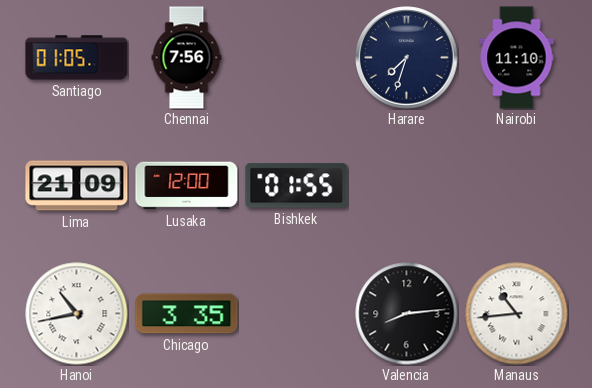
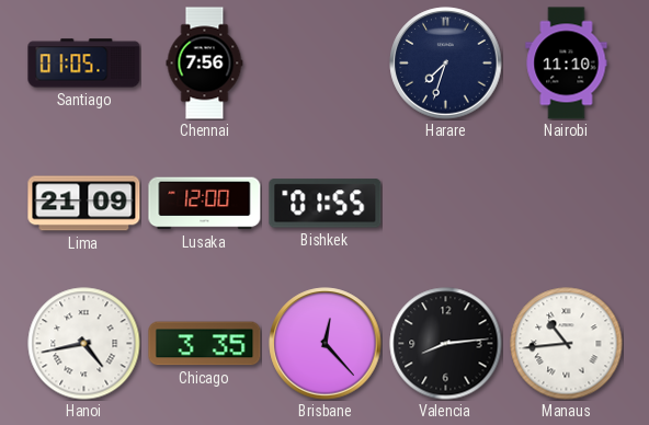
Hanoi: 10:43 -> 4:43
Brisbane: none -> 12:23
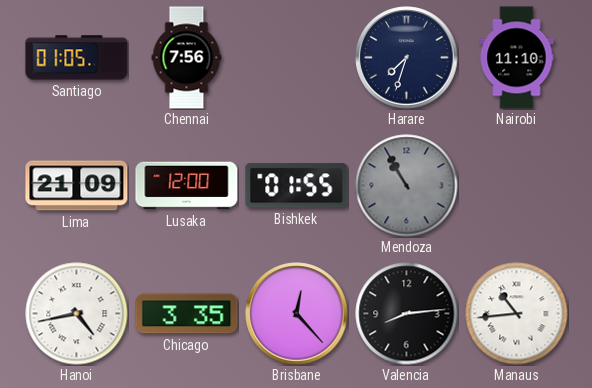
Mendoza: none -> 10:55
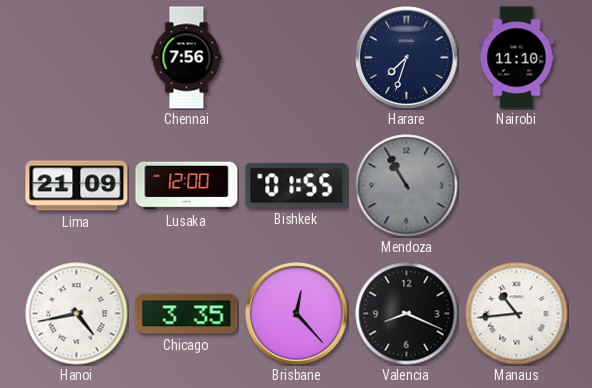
Santiago: 01:05 -> none
Valencia: 8:14 -> 8:19
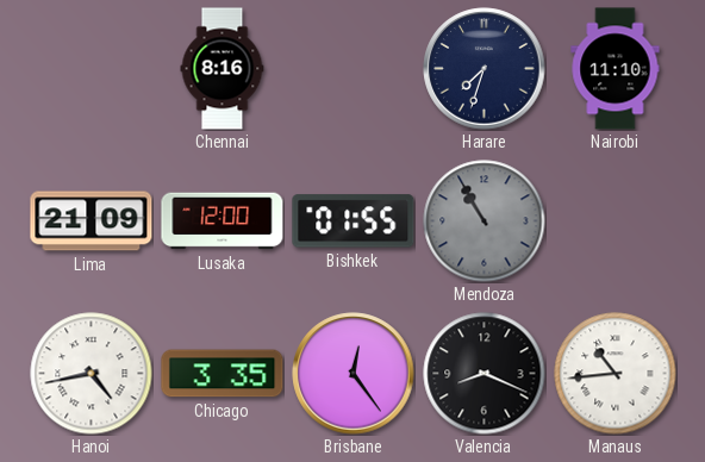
Chennai: 7:56 -> 8:16
Brisbane: 12:23 -> 12:24
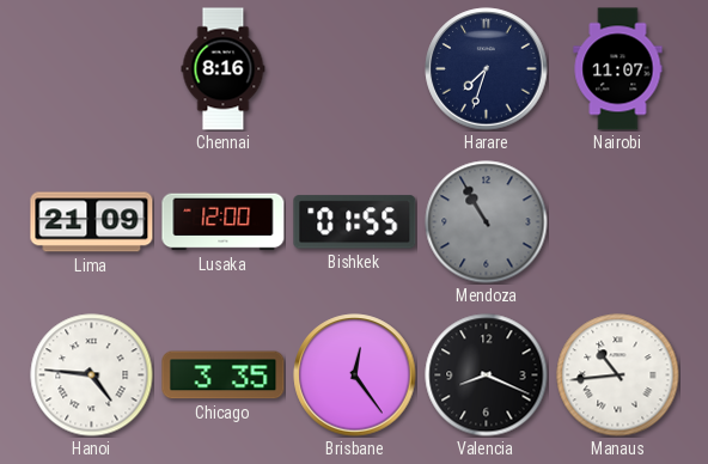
Nairobi: 11:10 -> 11:07
Hanoi: 4:43 -> 4:46
